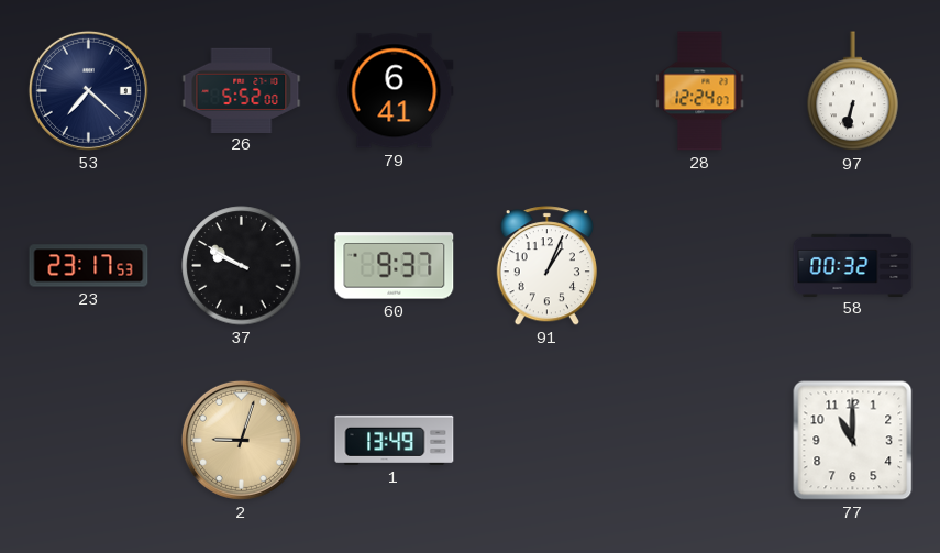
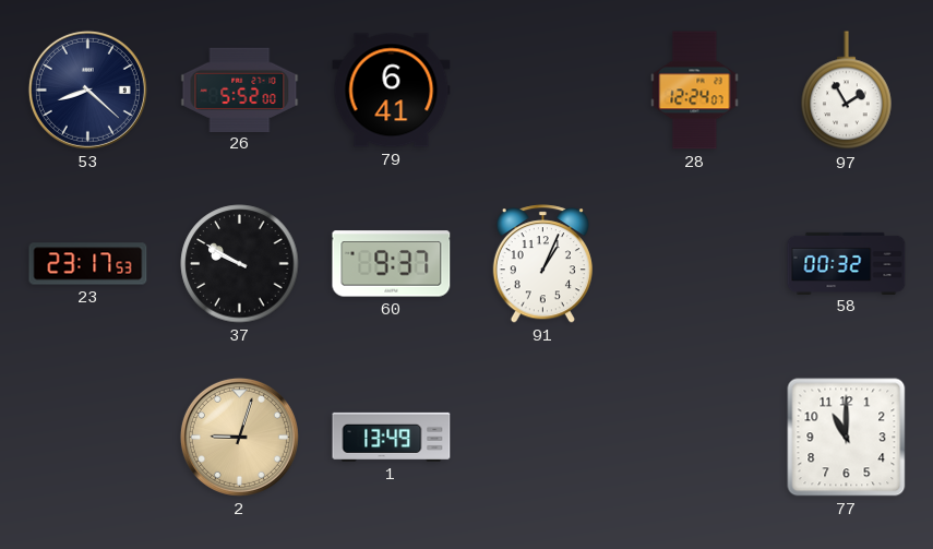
53: 7:22 -> 8:22
97: 6:32 -> 1:55
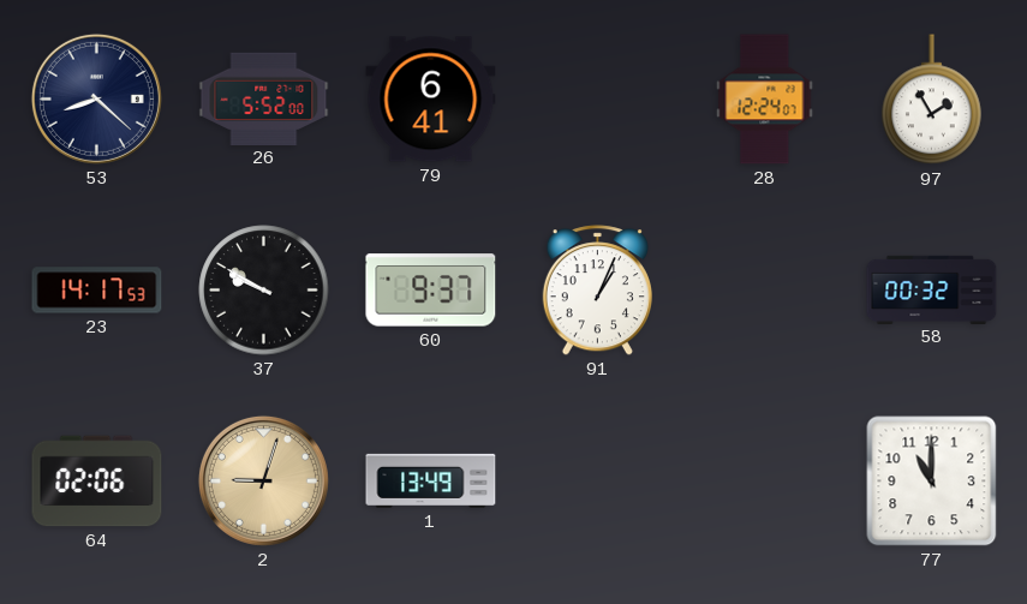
23: 23:17 -> 14:17
64: none -> 02:06
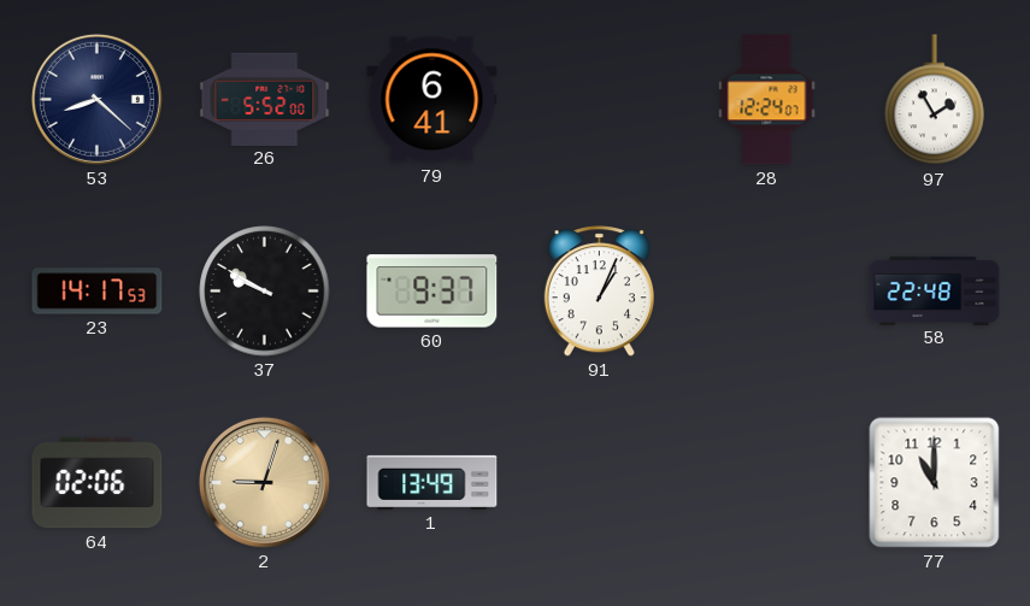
58: 00:32 -> 22:48
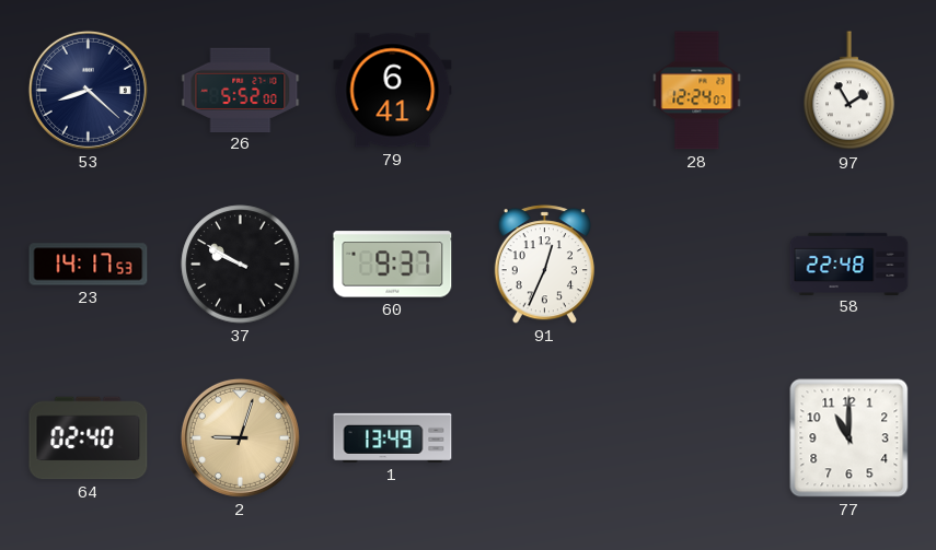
91: 1:04 -> 12:34
64: 02:06 -> 02:40
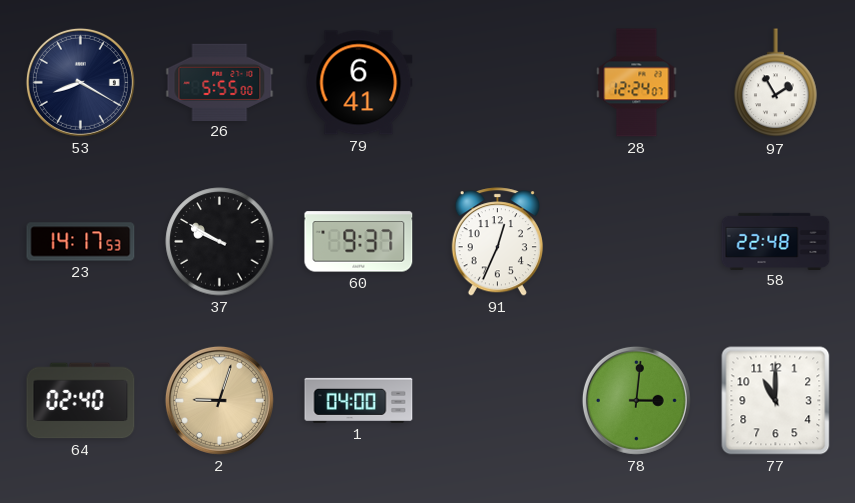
53: 8:22 -> 8:20
26: 5:52 -> 5:55
1: 13:49 -> 04:00
78: none -> 3:01
